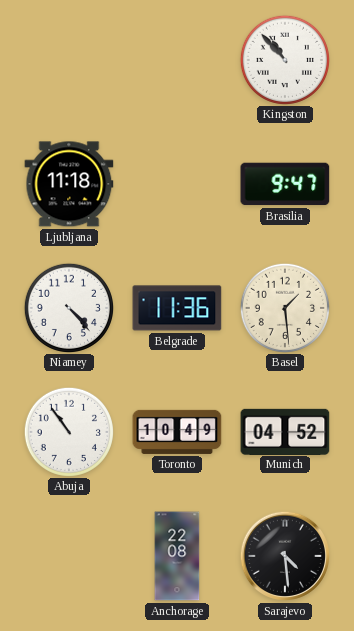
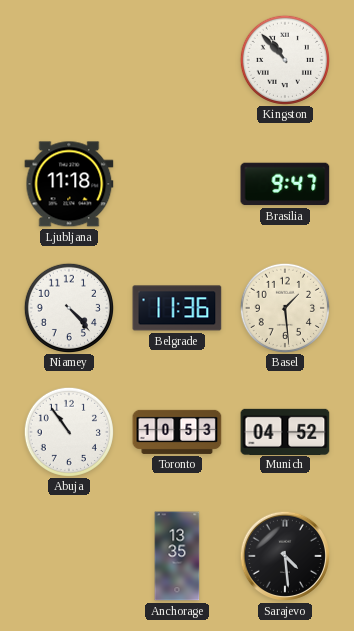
Toronto: 10:49 -> 10:53
Anchorage: 22:08 -> 13:35
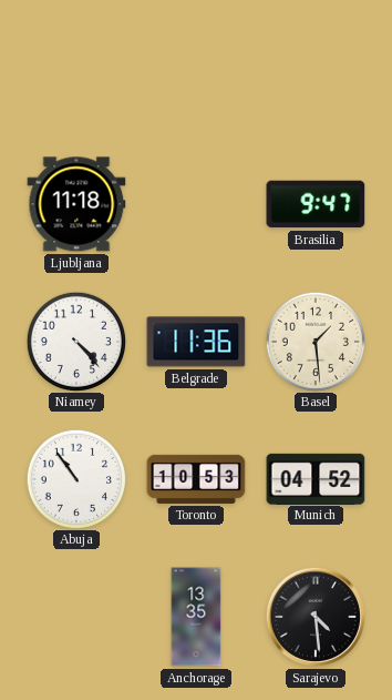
Kingston: 10:53 -> none
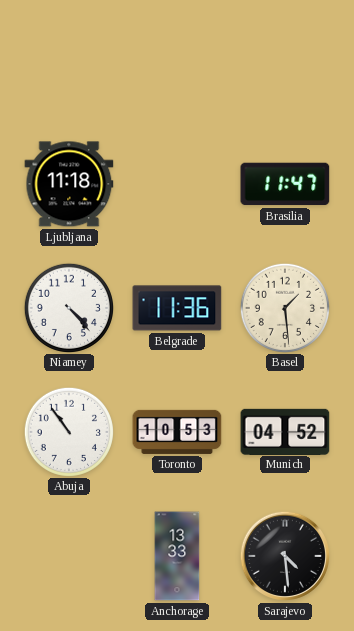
Brasilia: 9:47 -> 11:47
Anchorage: 13:35 -> 13:33
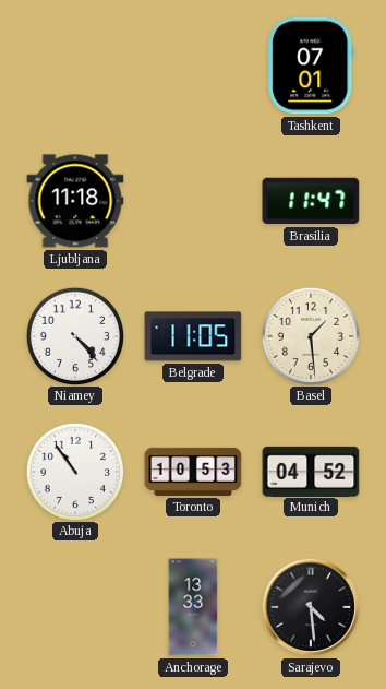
Tashkent: none -> 07:01
Belgrade: 11:36 -> 11:05
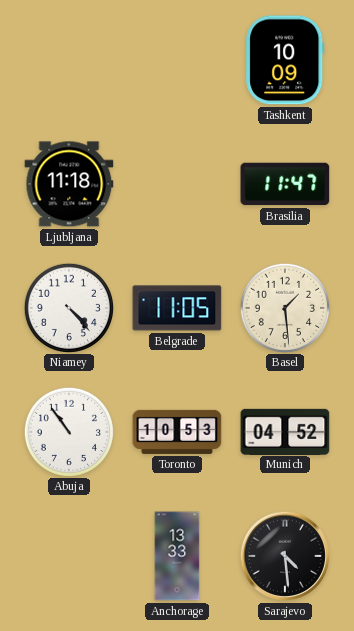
Tashkent: 07:01 -> 10:09
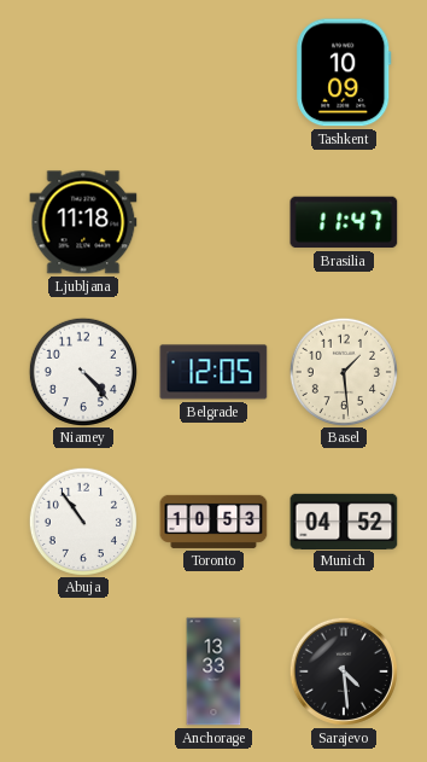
Belgrade: 11:05 -> 12:05
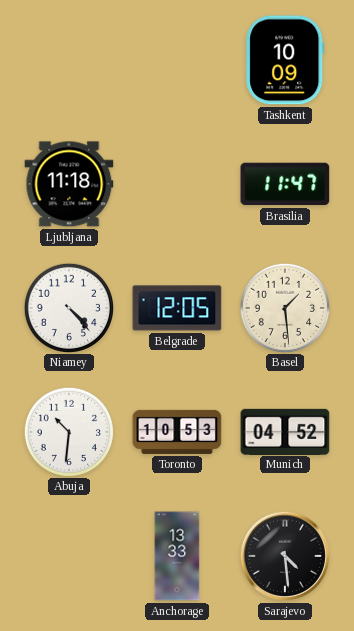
Abuja: 10:54 -> 10:31
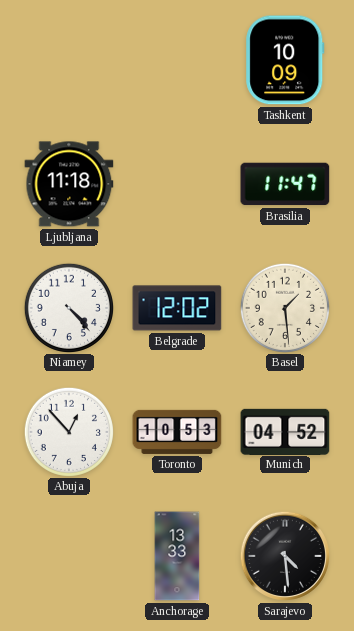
Belgrade: 12:05 -> 12:02
Abuja: 10:31 -> 12:53
